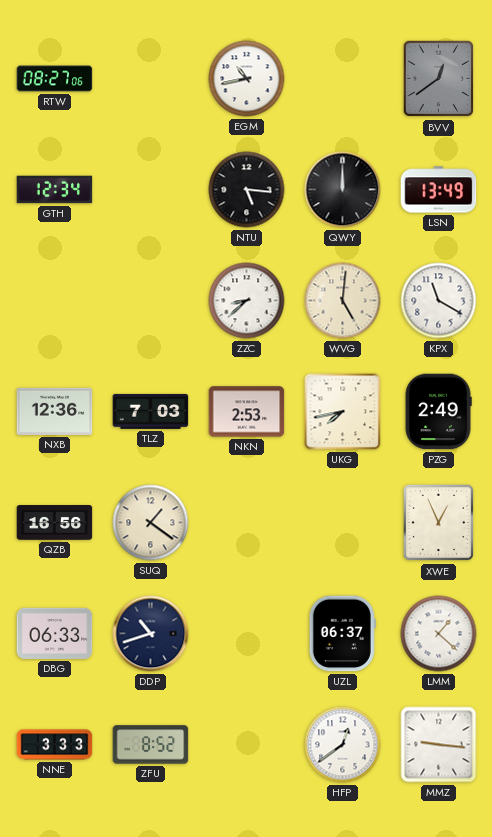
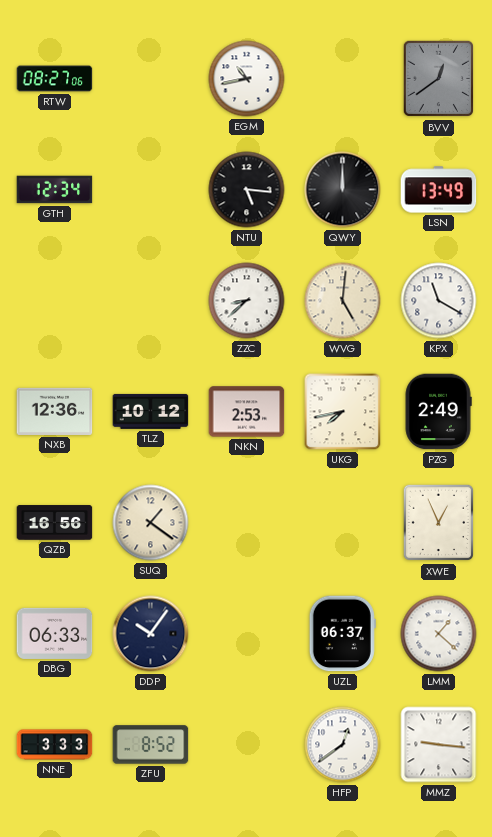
TLZ: 7:03 -> 10:12
DDP: 10:42 -> 10:06
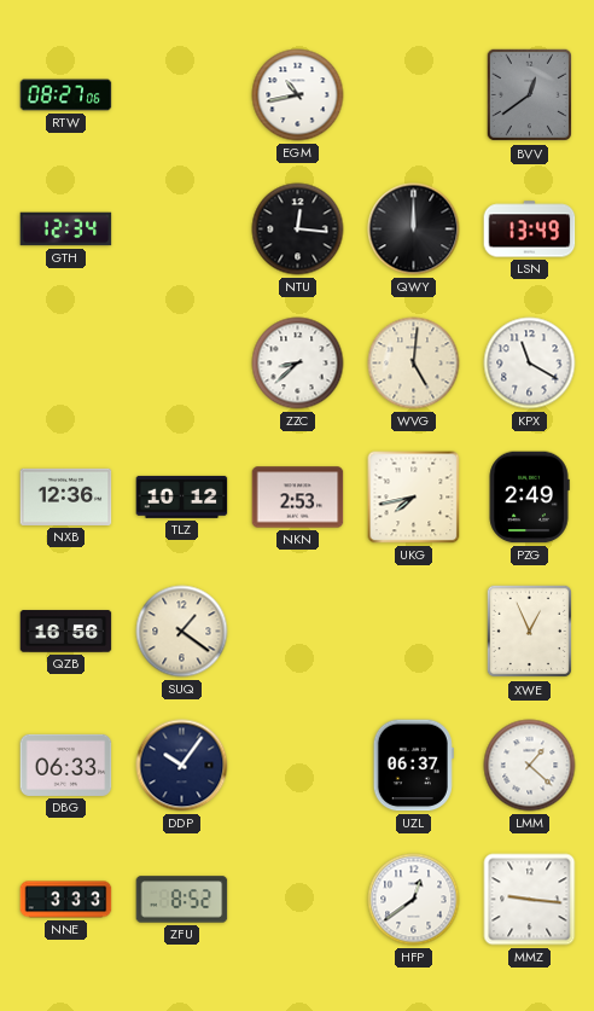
NTU: 5:16 -> 12:16
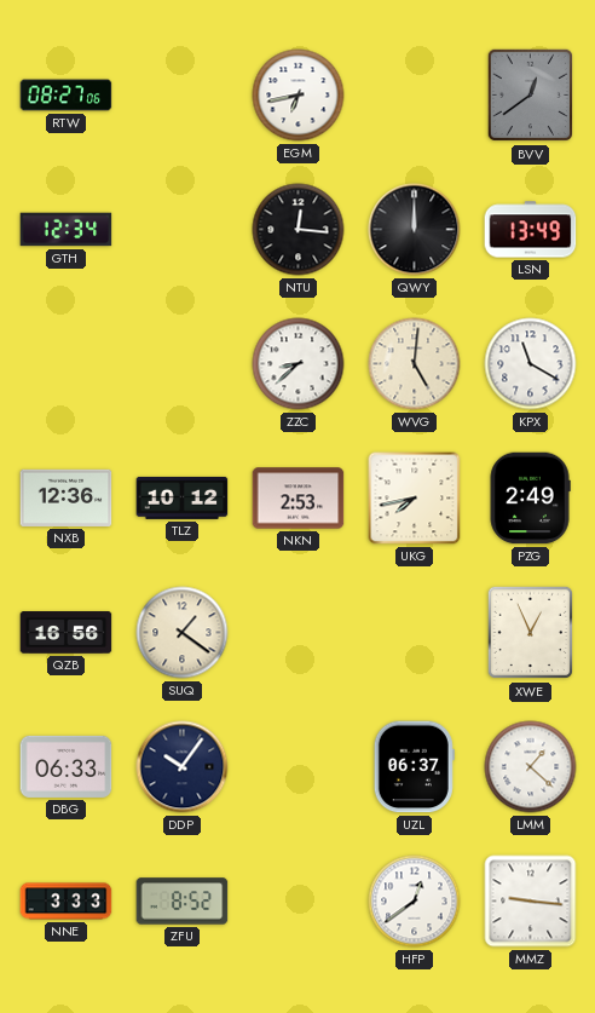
EGM: 10:43 -> 6:43
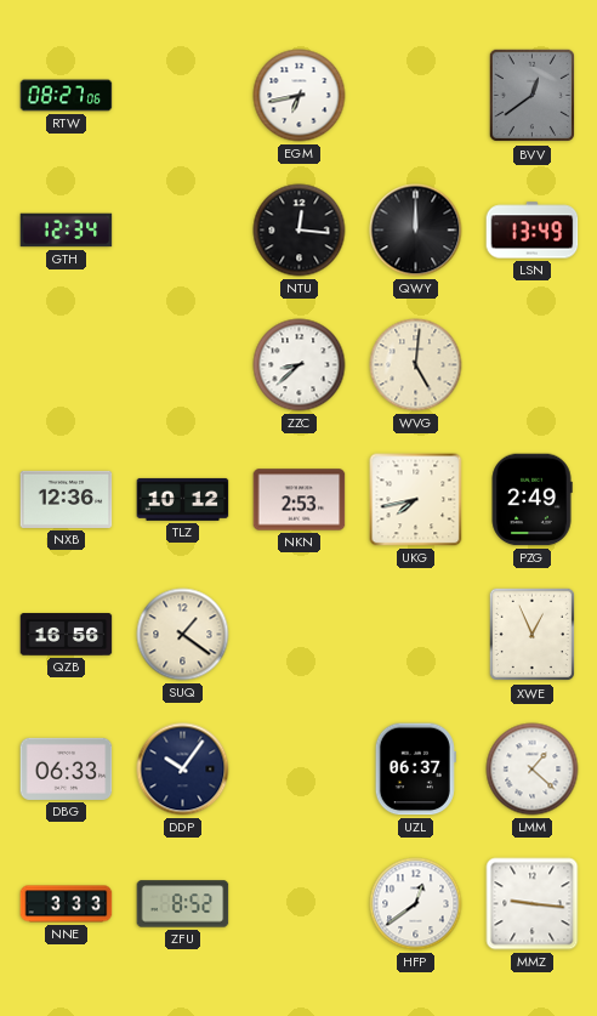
KPX: 11:20 -> none
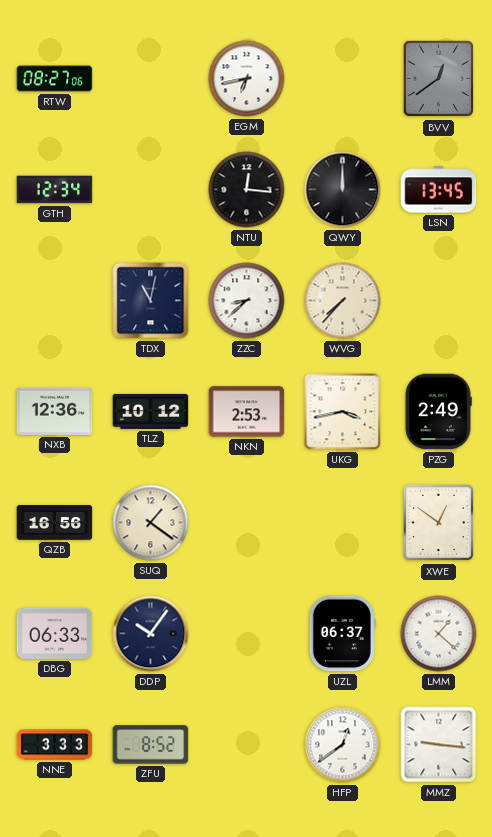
LSN: 13:49 -> 13:45
TDX: none -> 11:02
WVG: 5:01 -> 7:37
UKG: 7:43 -> 3:43
XWE: 12:56 -> 12:51
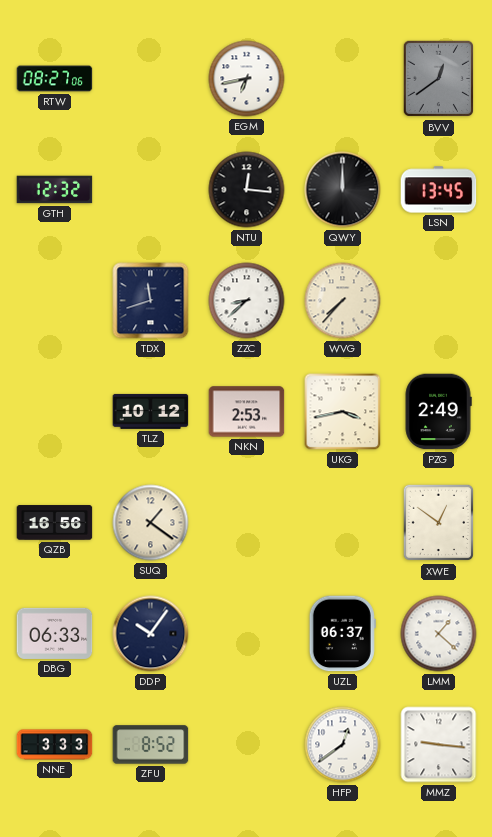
GTH: 12:34 -> 12:32
TDX: 11:02 -> 11:42
NXB: 12:36 -> none
